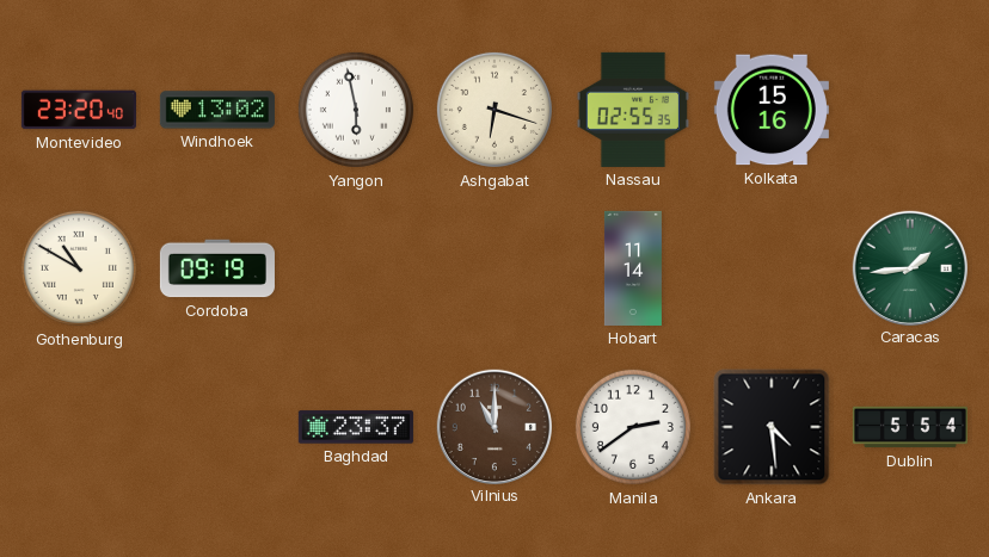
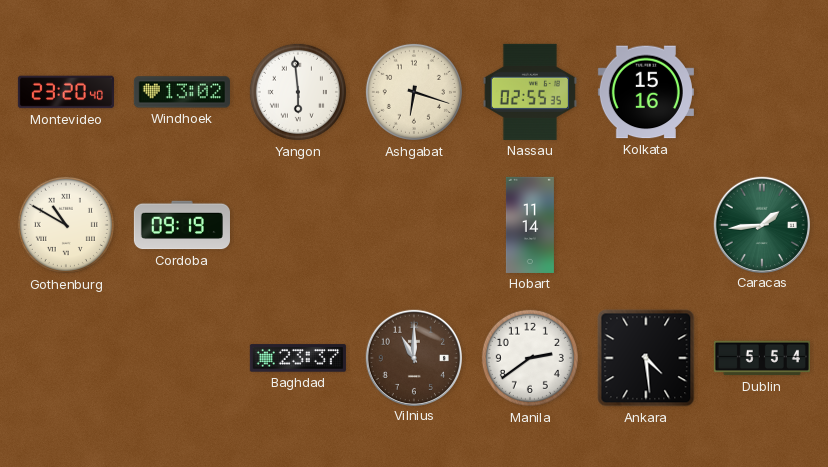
Yangon: 5:58 -> 5:59
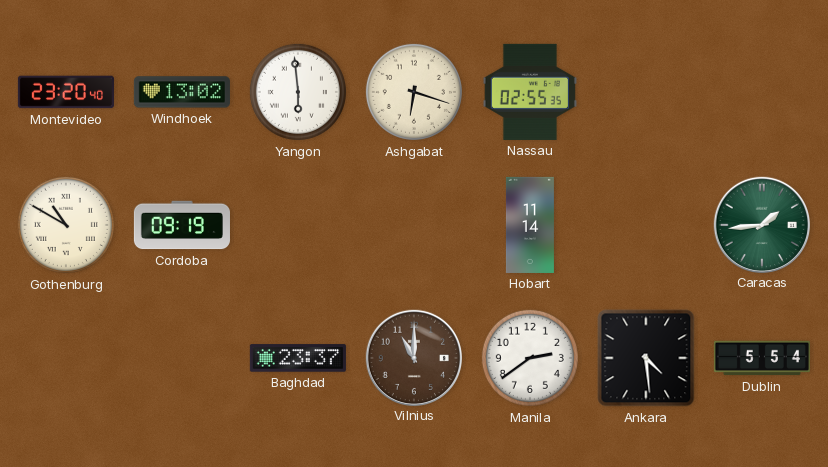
Kolkata: 15:16 -> none
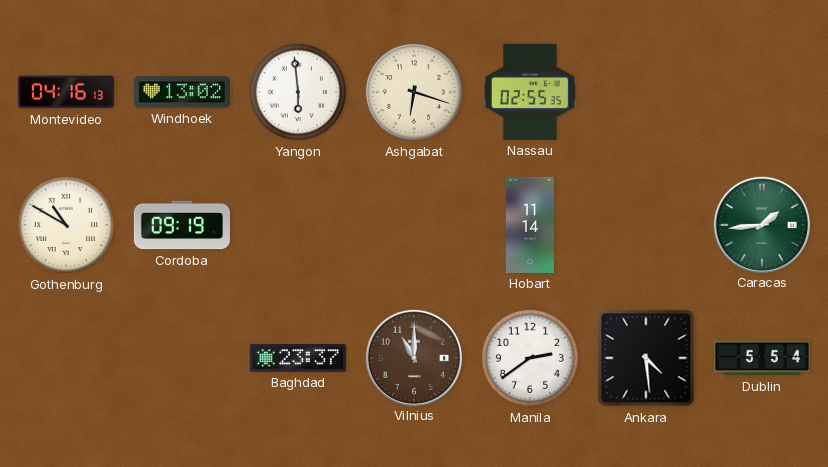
Montevideo: 23:20 -> 04:16
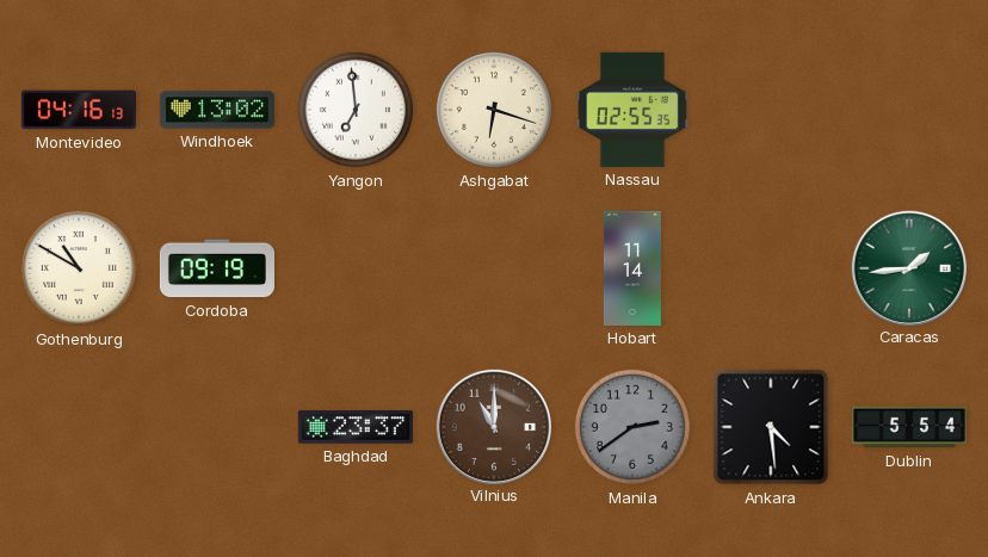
Yangon: 5:59 -> 6:59
Manila dial: white -> grey
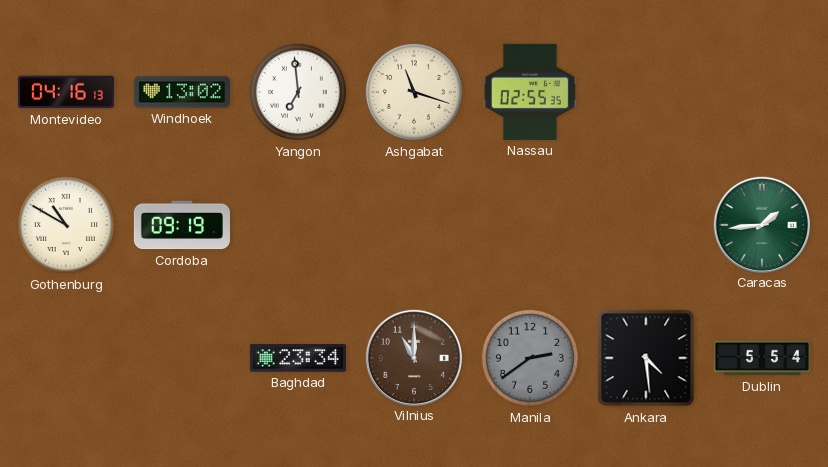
Ashgabat: 6:18 -> 11:18
Hobart: 11:14 -> none
Baghdad: 23:37 -> 23:34
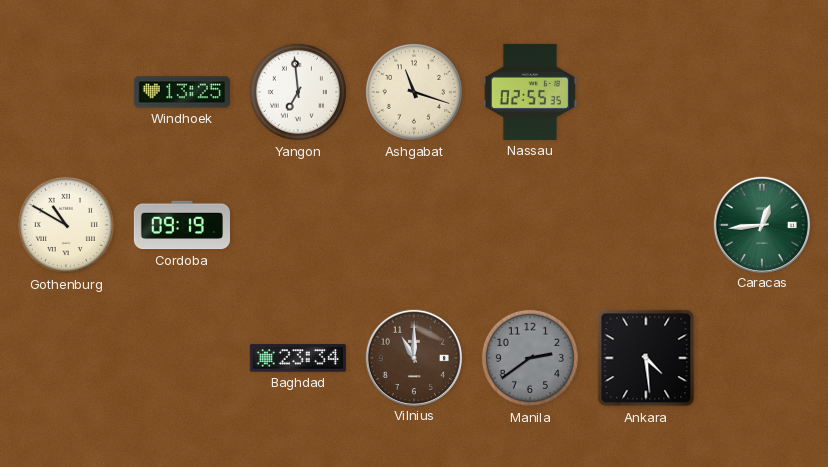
Montevideo: 04:16 -> none
Windhoek: 13:02 -> 13:25
Caracas: 1:44 -> 12:44
Dublin: 5:54 -> none
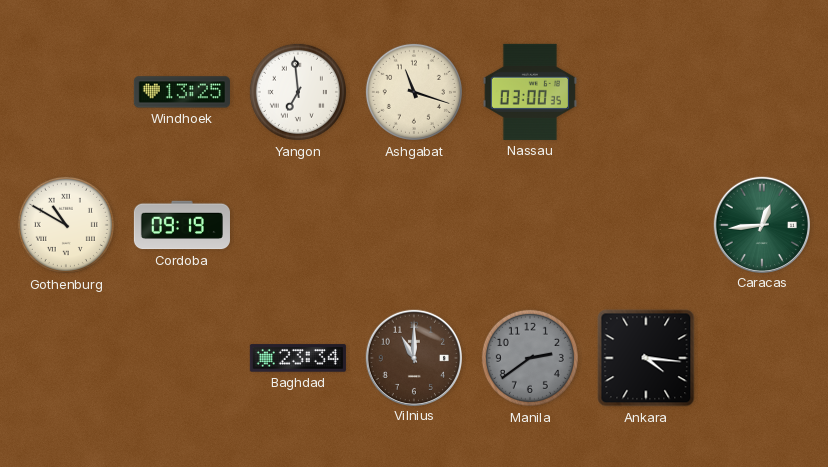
Nassau: 02:55 -> 03:00
Ankara: 4:29 -> 4:16
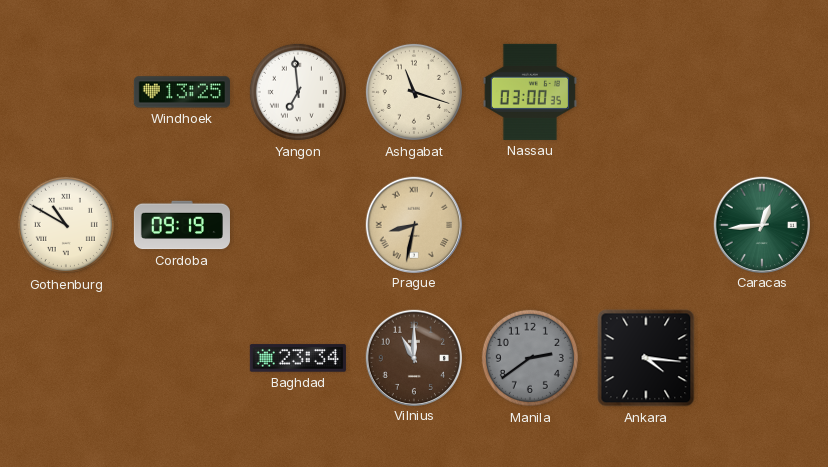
Prague: none -> 8:32
